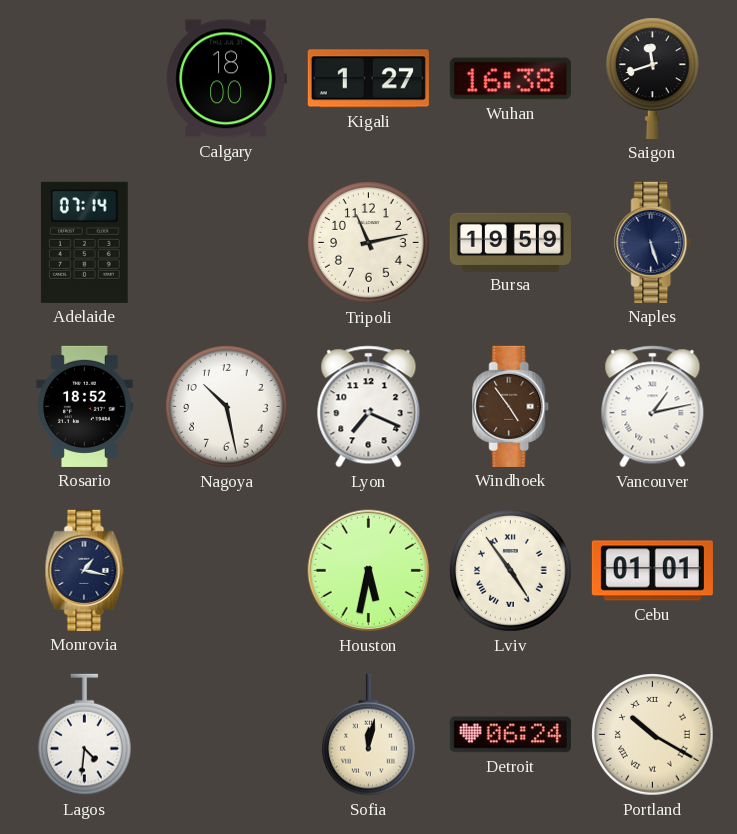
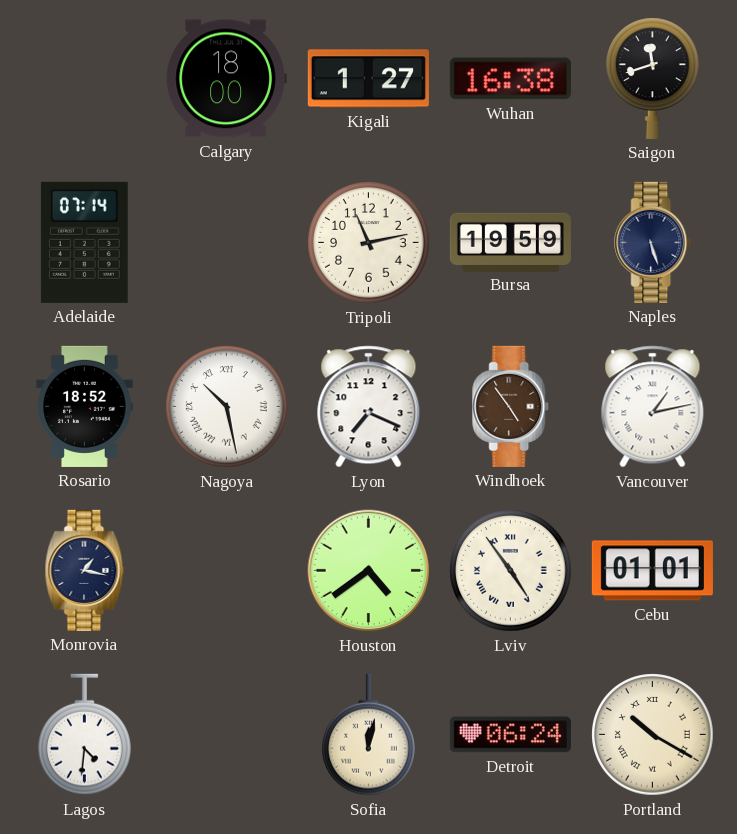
Nagoya numerals: Arabic -> Roman
Houston: 5:32 -> 4:39
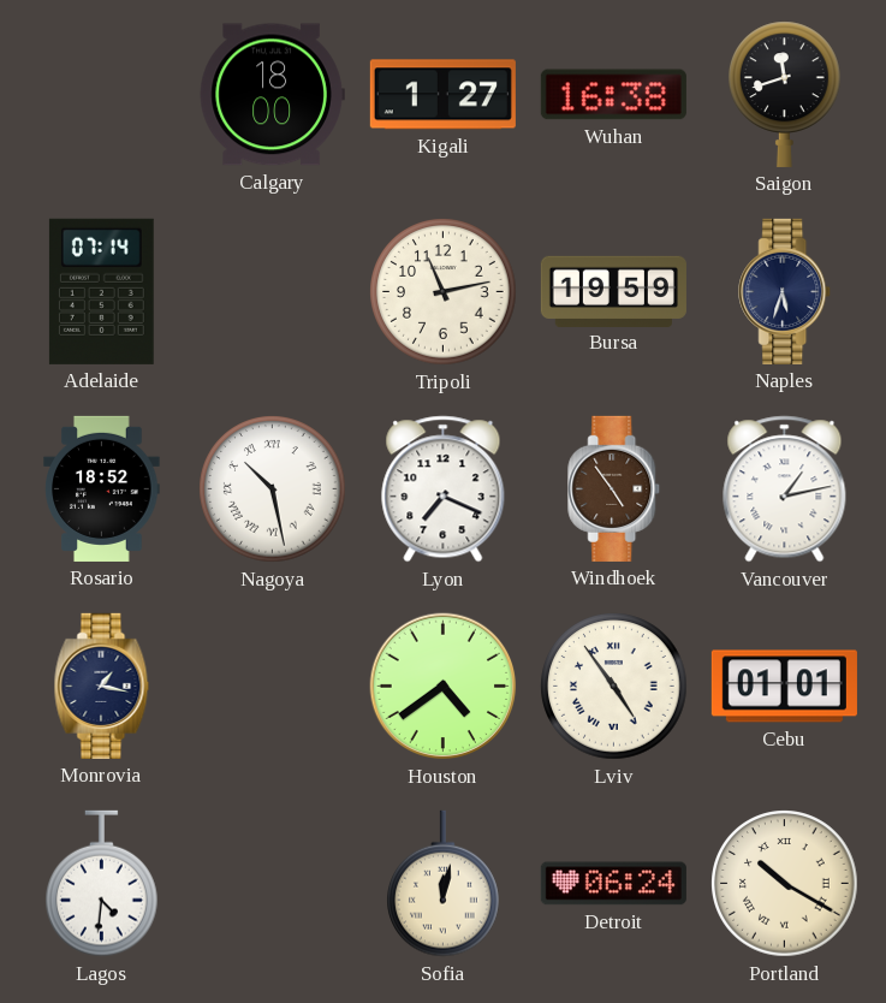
Naples: 5:27 -> 5:33
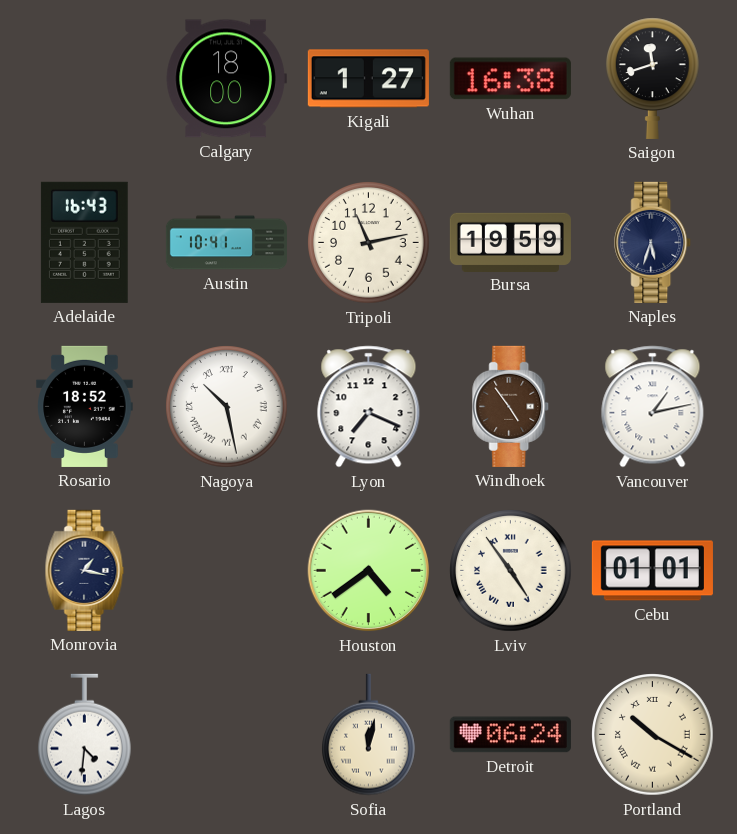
Adelaide: 07:14 -> 16:43
Austin: none -> 10:41
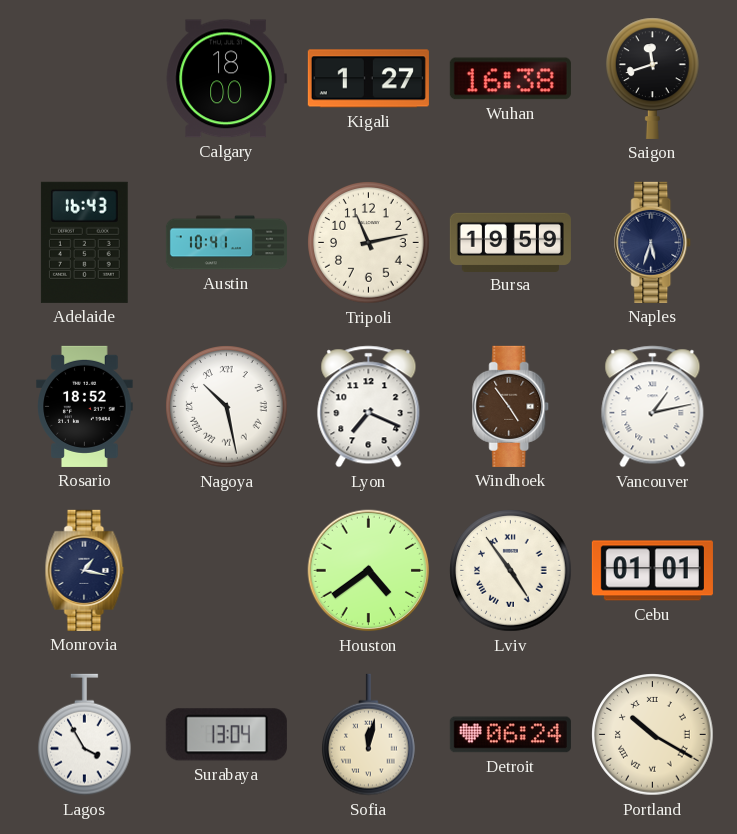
Lagos: 4:31 -> 3:55
Surabaya: none -> 13:04
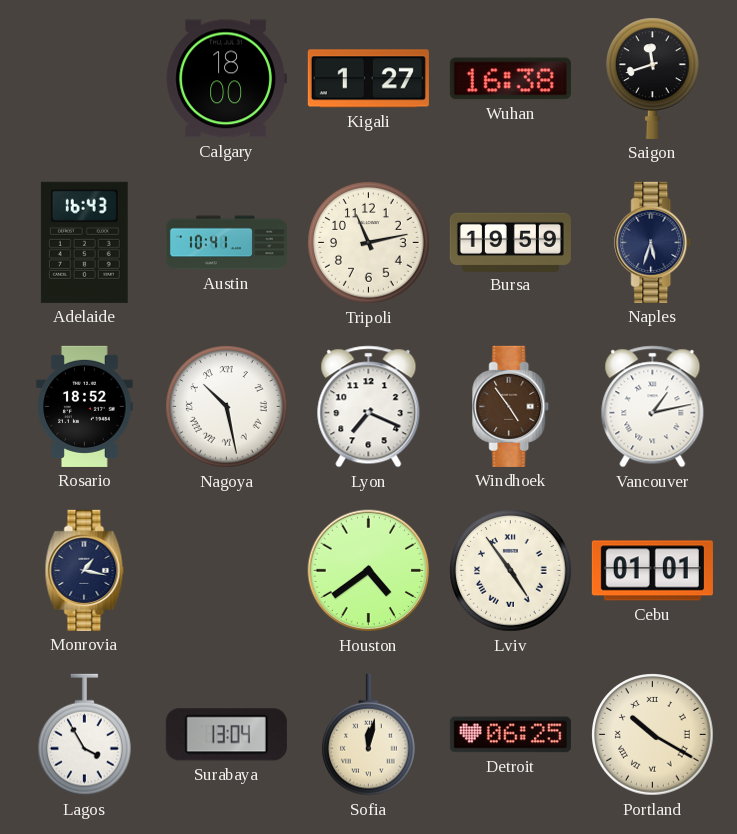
Detroit: 06:24 -> 06:25
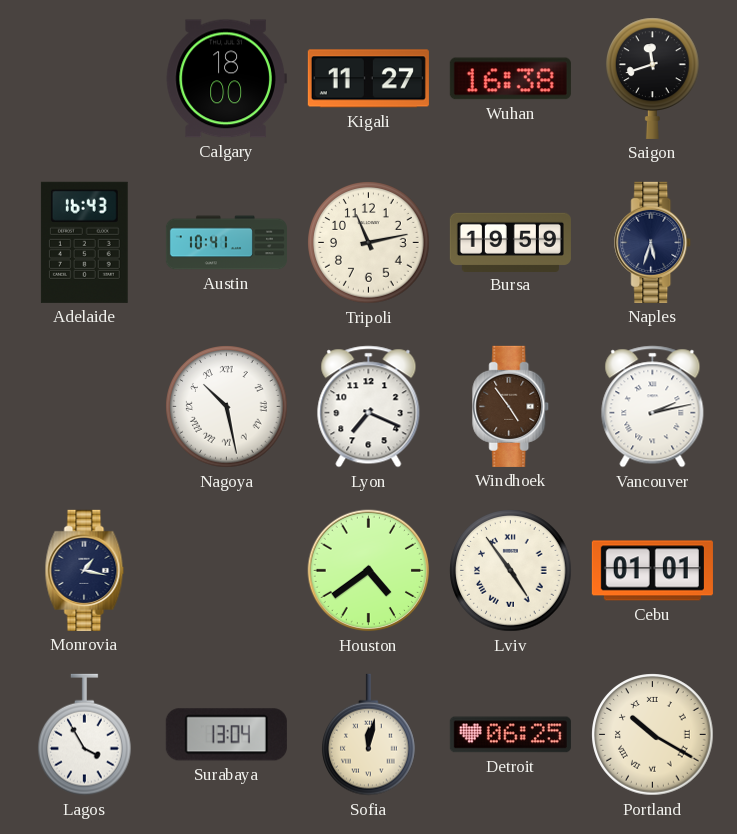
Kigali: 1:27 -> 11:27
Rosario: 18:52 -> none
Vancouver: 1:13 -> 2:13
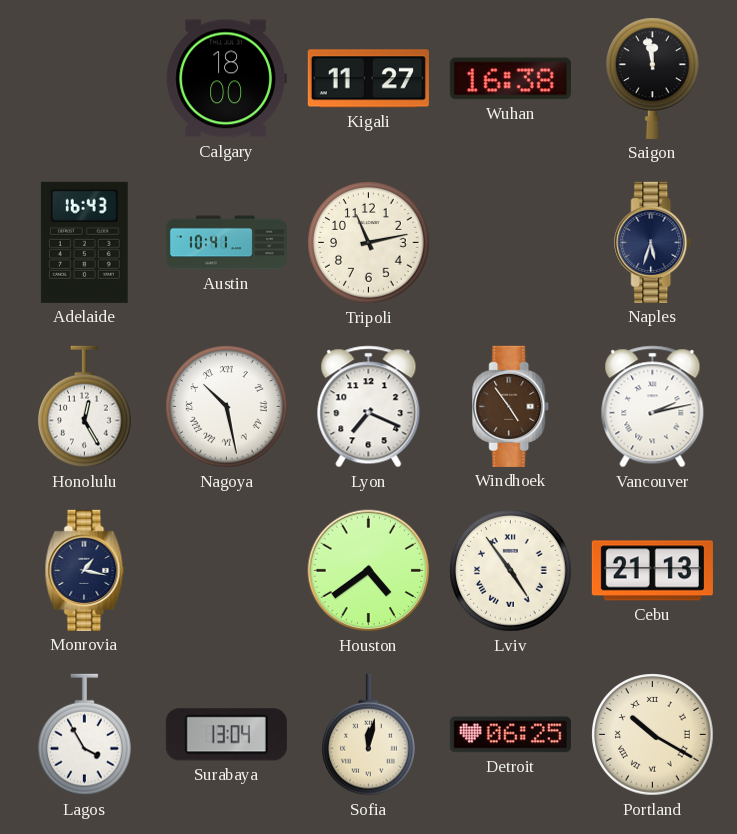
Saigon: 11:42 -> 11:58
Bursa: 19:59 -> none
Honolulu: none -> 12:25
Cebu: 01:01 -> 21:13
